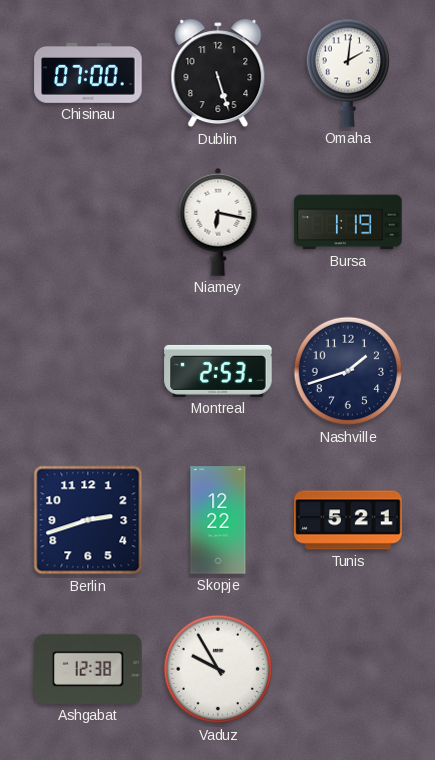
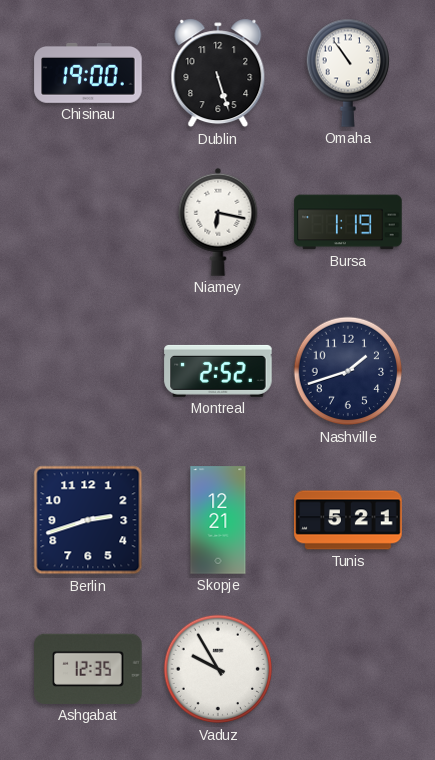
Chisinau: 07:00 -> 19:00
Omaha: 2:01 -> 10:54
Montreal: 2:53 -> 2:52
Skopje: 12:22 -> 12:21
Ashgabat: 12:38 -> 12:35
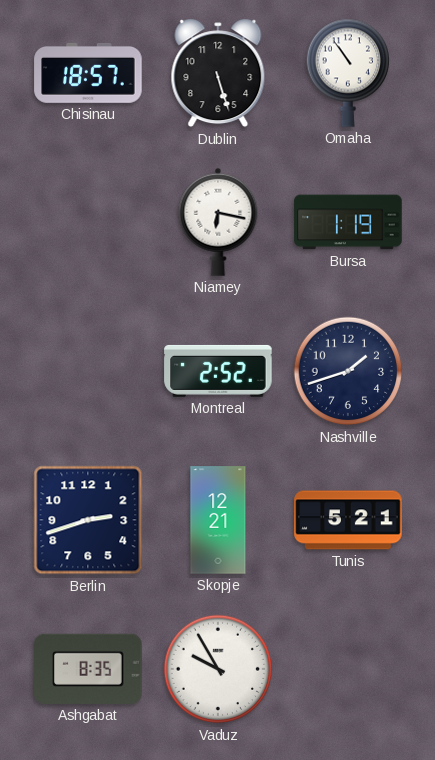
Chisinau: 19:00 -> 18:57
Ashgabat: 12:35 -> 8:35
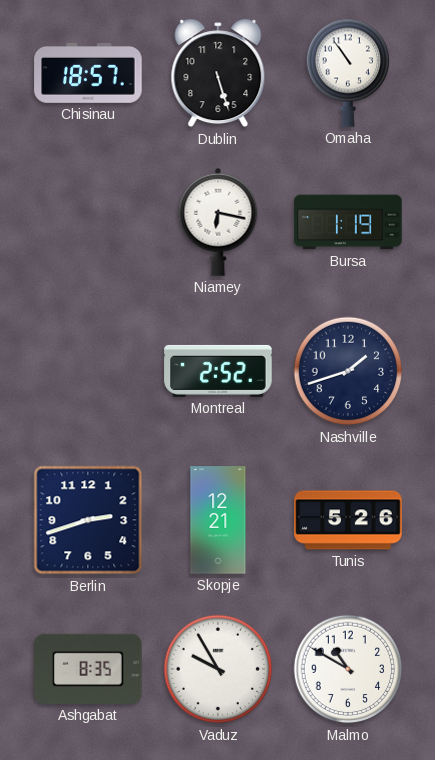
Tunis: 5:21 -> 5:26
Malmo: none -> 10:50
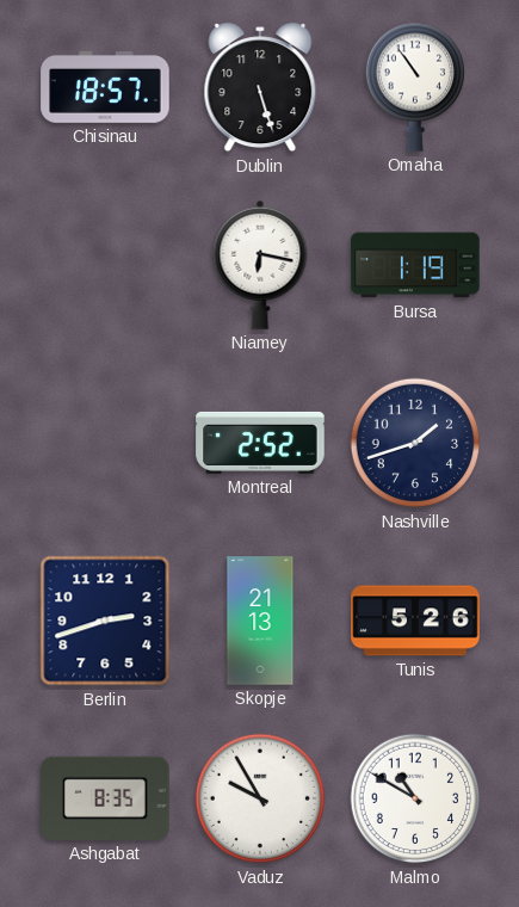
Skopje: 12:21 -> 21:13
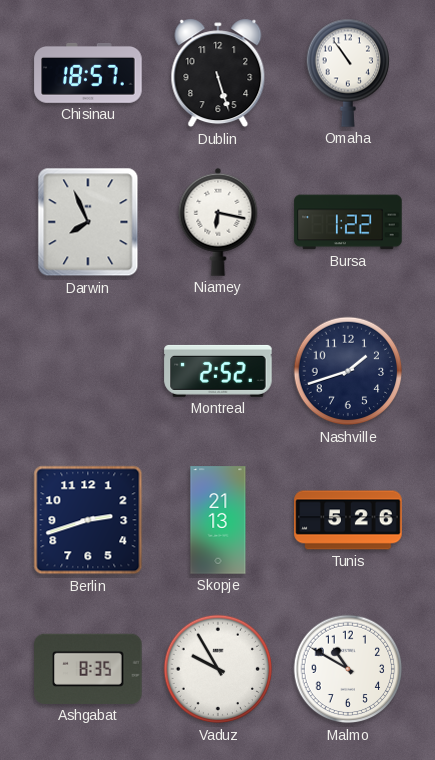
Darwin: none -> 7:56
Bursa: 1:19 -> 1:22
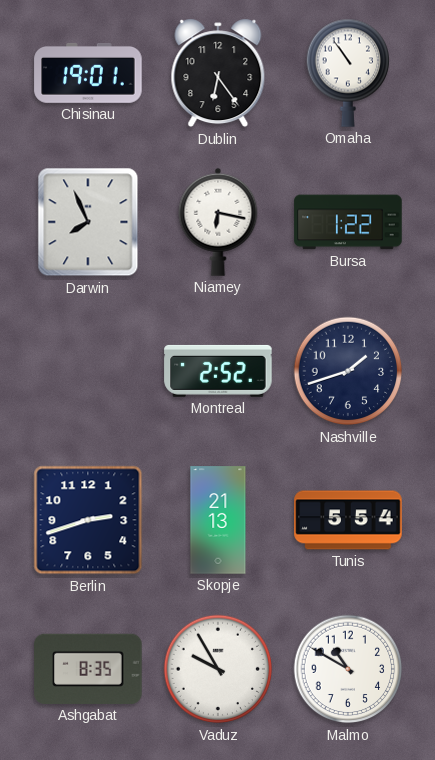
Chisinau: 18:57 -> 19:01
Dublin: 5:27 -> 6:24
Tunis: 5:26 -> 5:54
